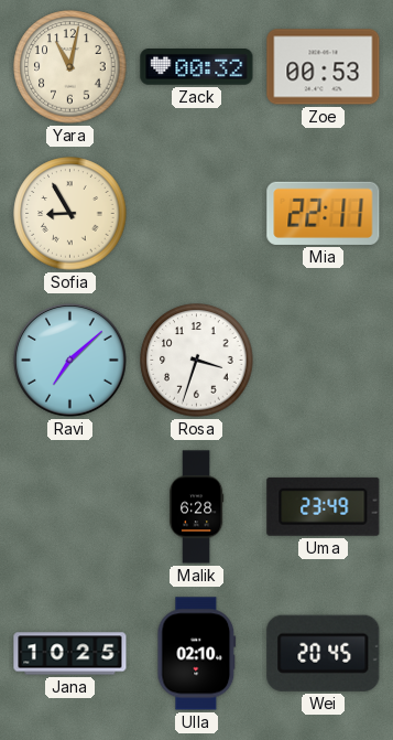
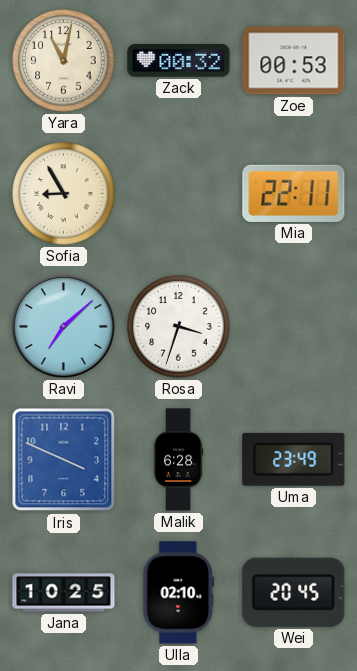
Iris: none -> 3:49
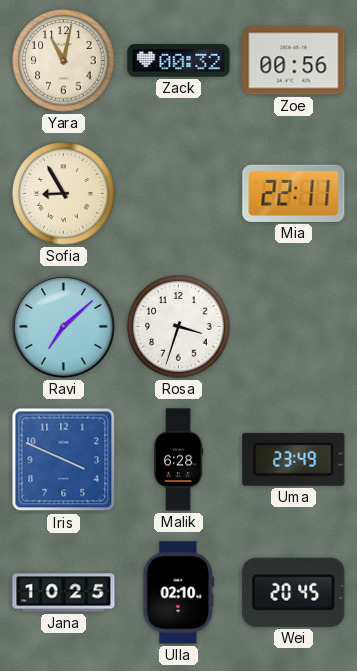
Zoe: 00:53 -> 00:56
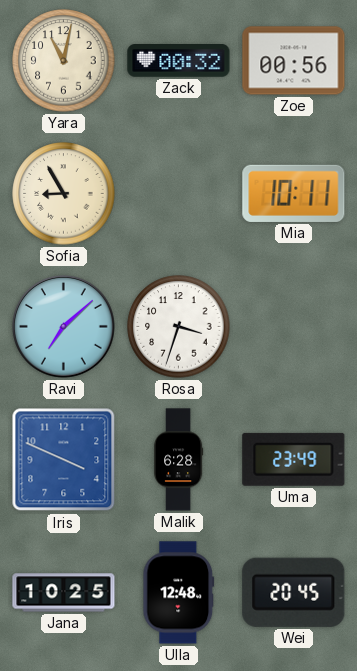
Mia: 22:11 -> 10:11
Ulla: 02:10 -> 12:48
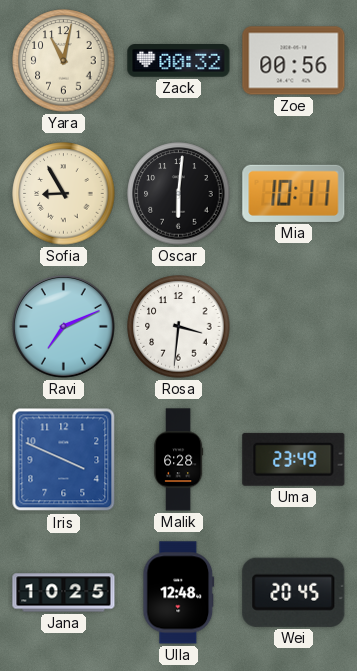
Oscar: none -> 6:01
Ravi: 7:08 -> 7:11
Rosa: 3:33 -> 3:31
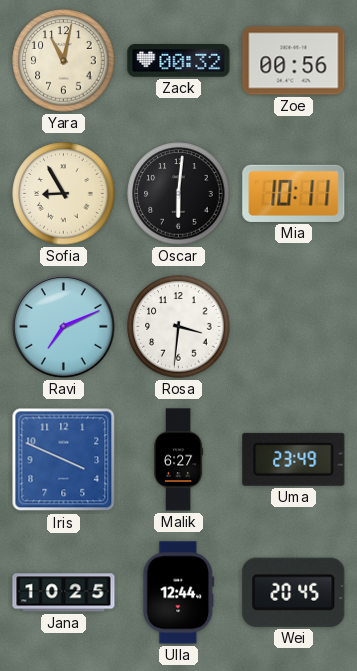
Malik: 6:28 -> 6:27
Ulla: 12:48 -> 12:44
